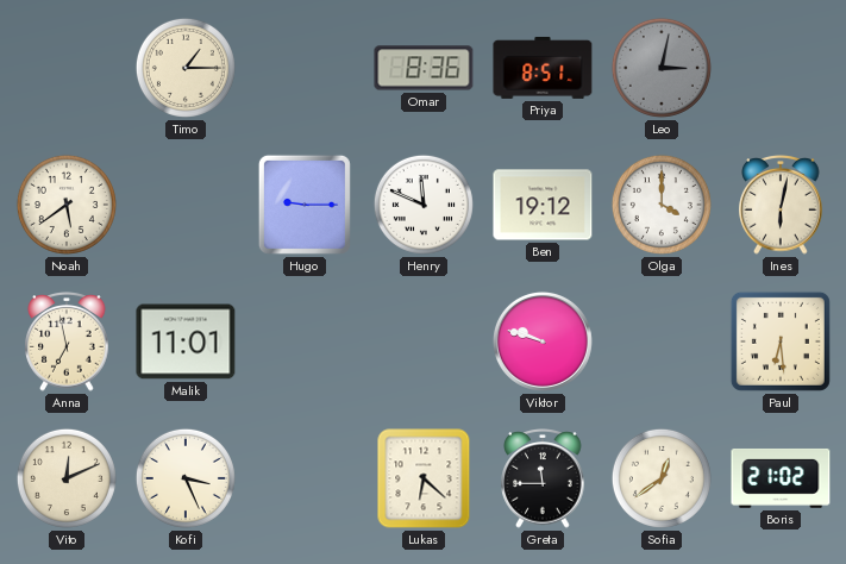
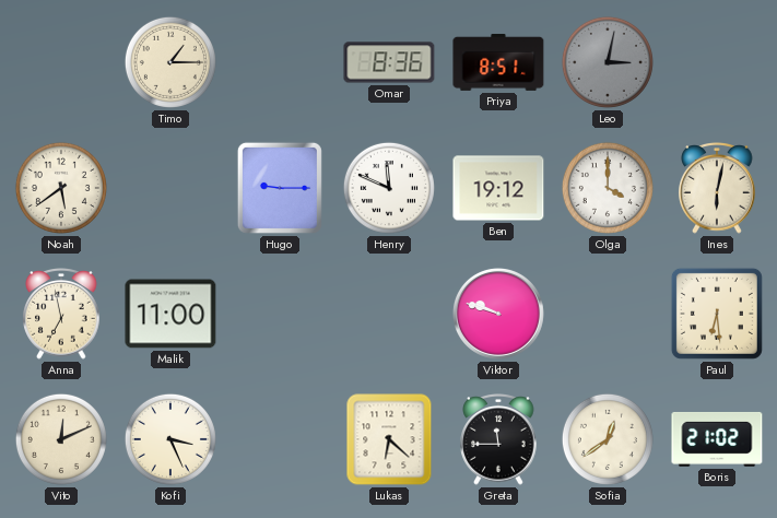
Malik: 11:01 -> 11:00
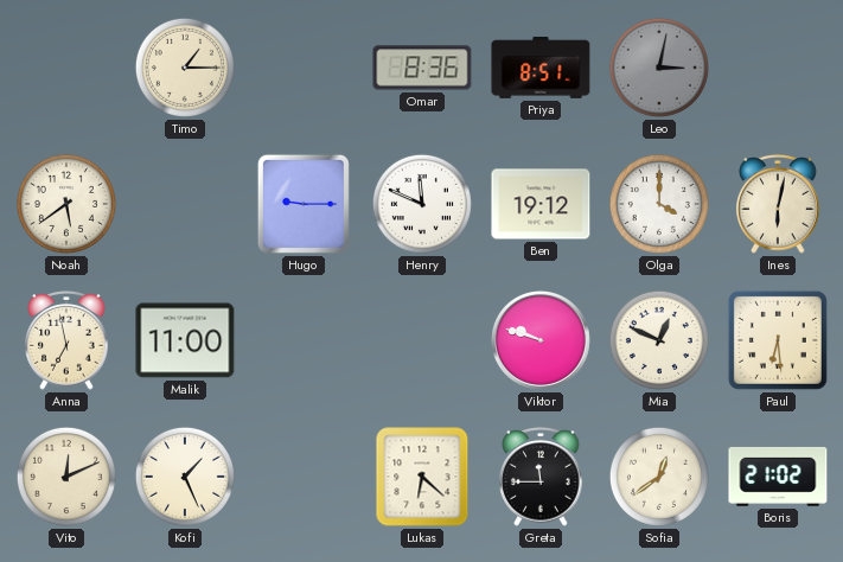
Mia: none -> 12:49
Kofi: 3:26 -> 1:26
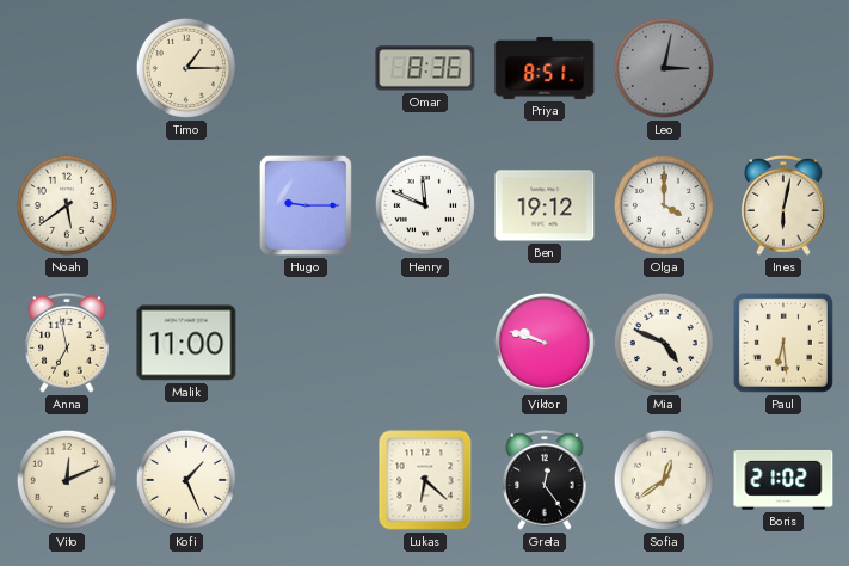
Mia: 12:49 -> 4:49
Greta: 11:45 -> 12:24
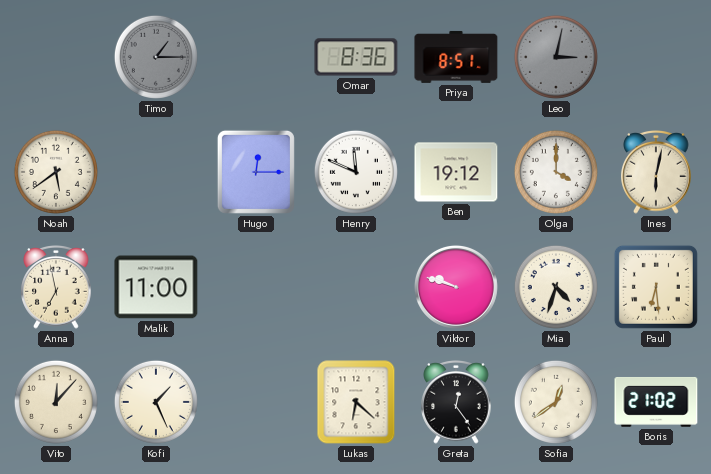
Timo dial: cream -> grey
Hugo: 9:15 -> 12:15
Mia: 4:49 -> 4:33
Vito: 12:11 -> 12:07
